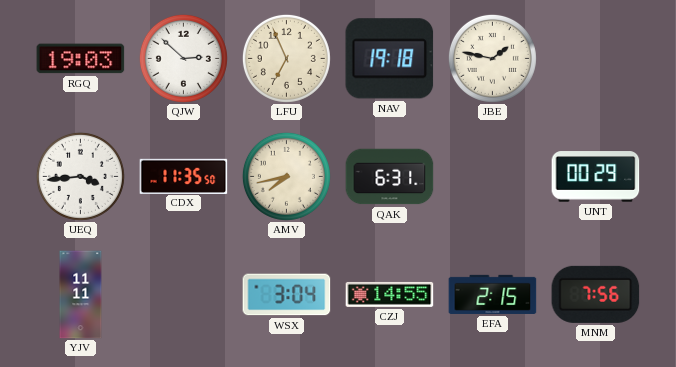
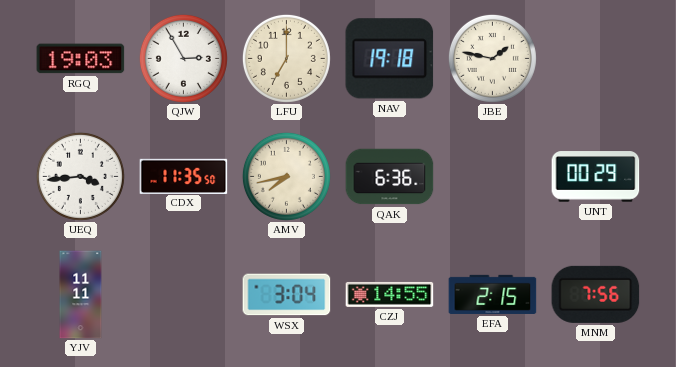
QJW: 2:52 -> 2:55
LFU: 6:56 -> 7:00
QAK: 6:31 -> 6:36
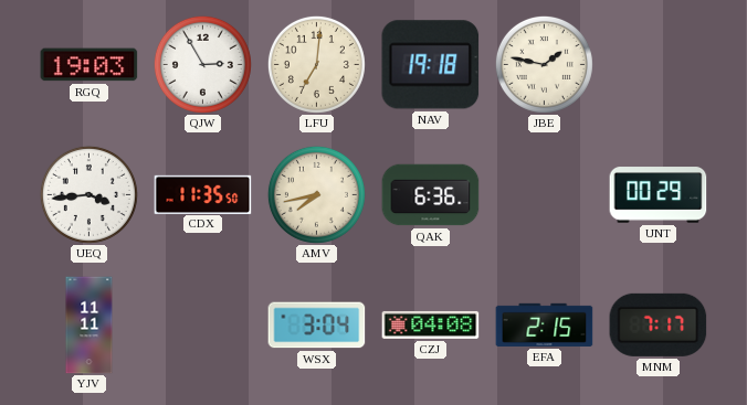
LFU: 7:00 -> 7:01
CZJ: 14:55 -> 04:08
MNM: 7:56 -> 7:17
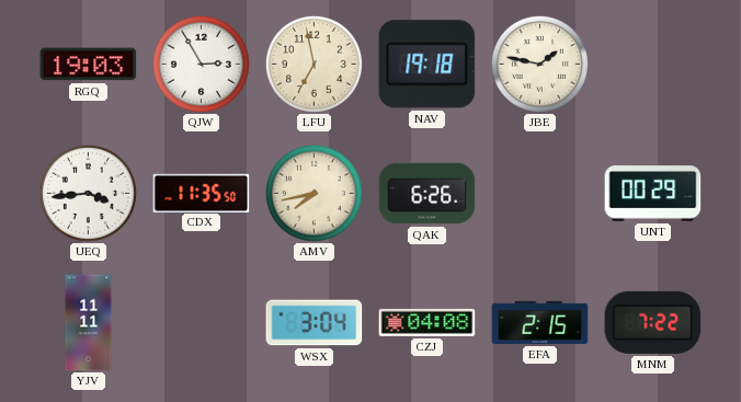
LFU: 7:01 -> 6:58
QAK: 6:36 -> 6:26
MNM: 7:17 -> 7:22
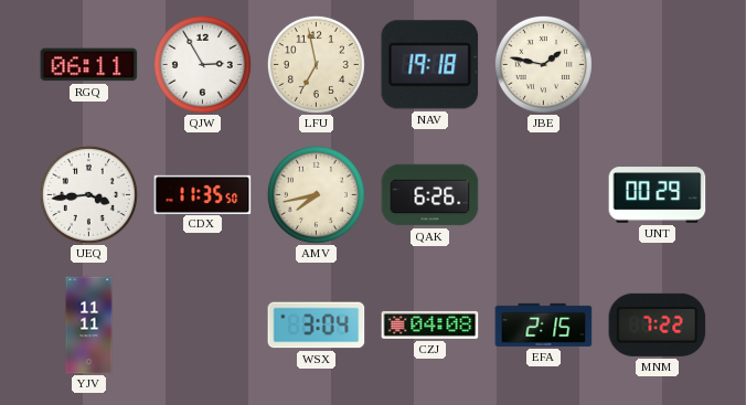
RGQ: 19:03 -> 06:11
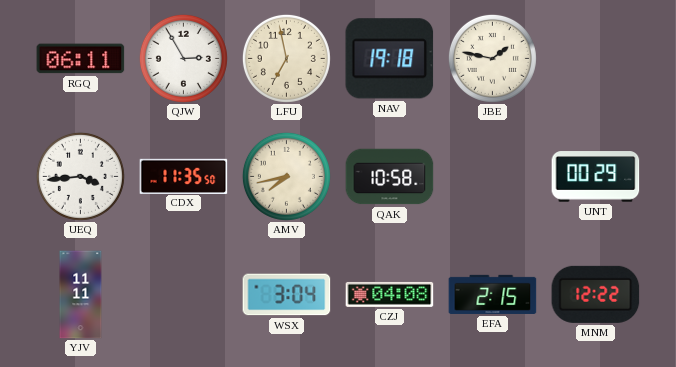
QAK: 6:26 -> 10:58
MNM: 7:22 -> 12:22
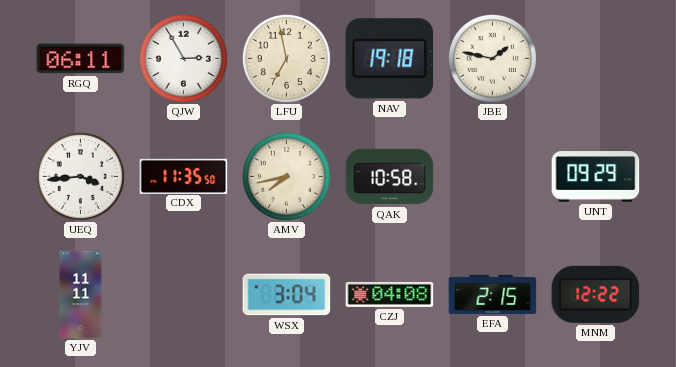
UNT: 00:29 -> 09:29
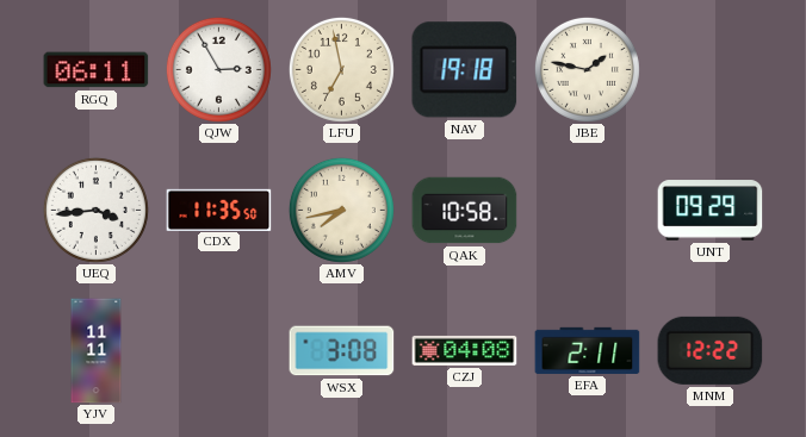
WSX: 3:04 -> 3:08
EFA: 2:15 -> 2:11
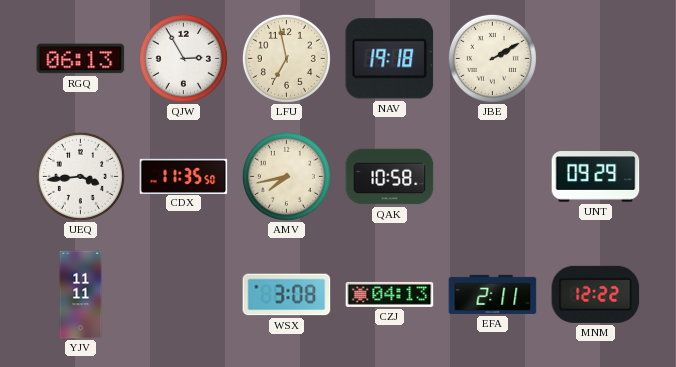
RGQ: 06:11 -> 06:13
JBE: 1:47 -> 2:10
CZJ: 04:08 -> 04:13
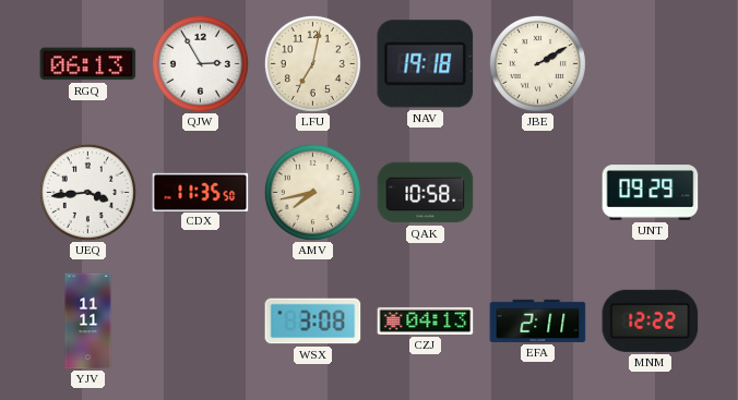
LFU: 6:58 -> 7:02
